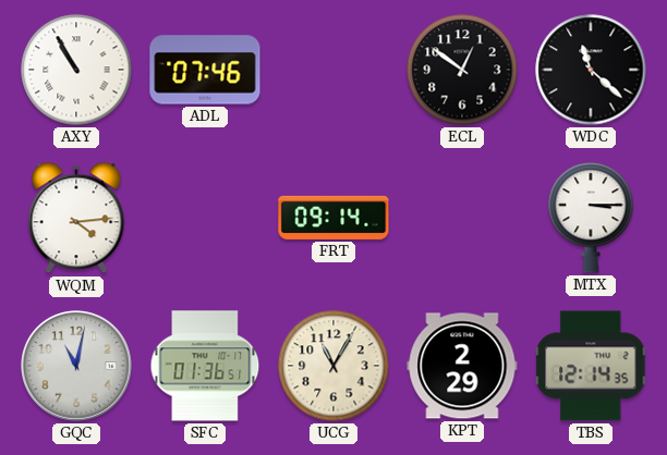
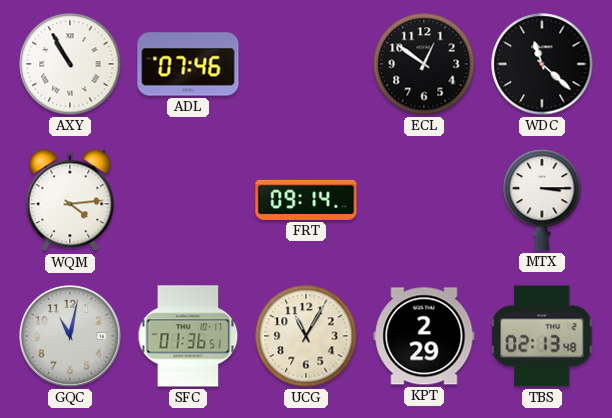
TBS: 12:14 -> 02:13
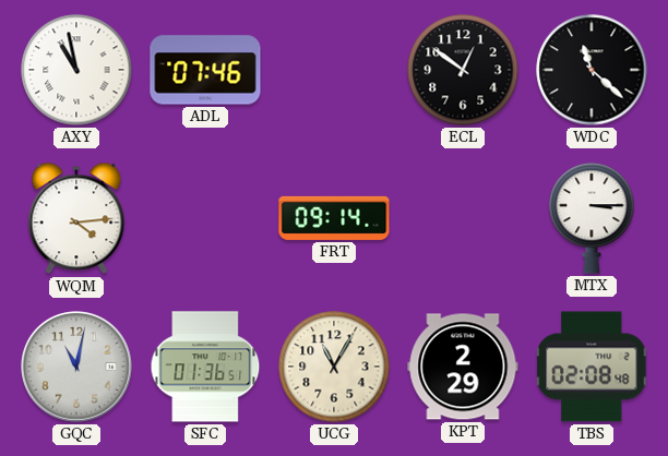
AXY: 10:55 -> 10:58
TBS: 02:13 -> 02:08
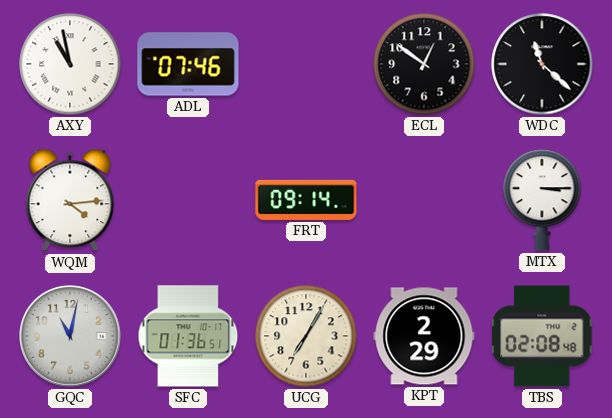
UCG: 11:05 -> 7:05
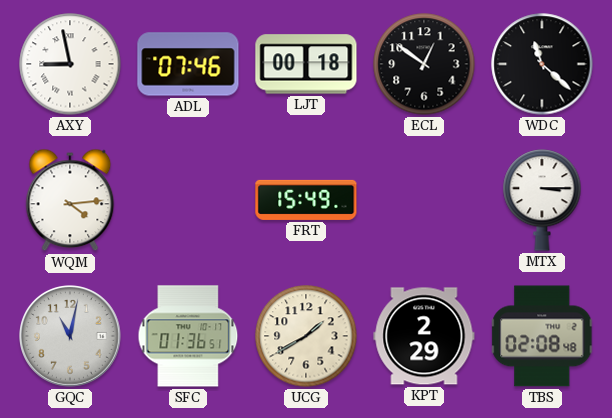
AXY: 10:58 -> 8:58
LJT: none -> 00:18
FRT: 09:14 -> 15:49
UCG: 7:05 -> 1:40
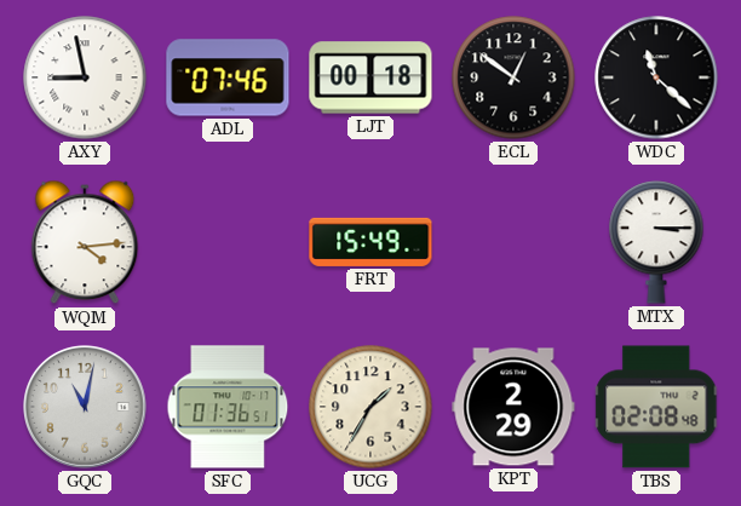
UCG: 1:40 -> 1:35
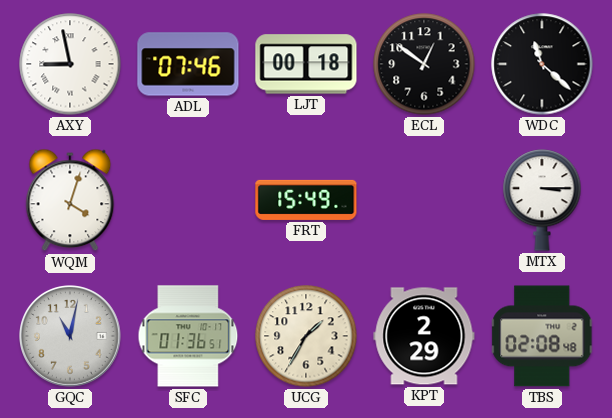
WQM: 4:14 -> 4:03
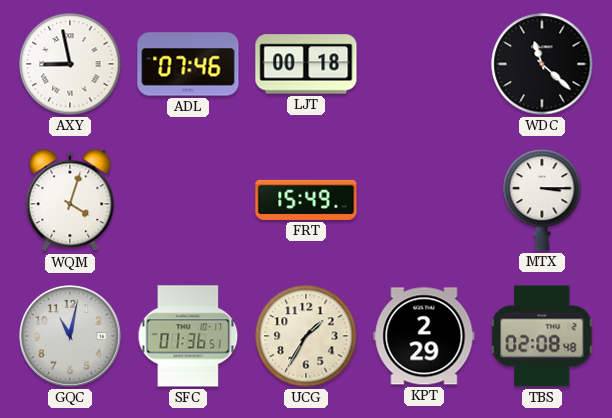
ECL: 12:51 -> none
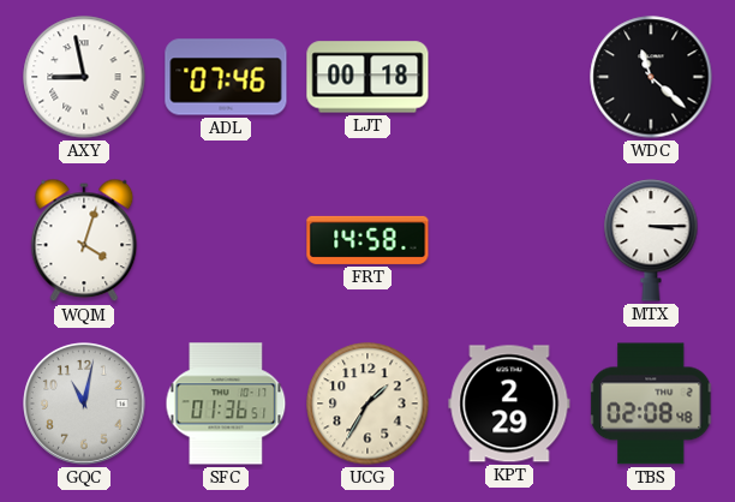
FRT: 15:49 -> 14:58
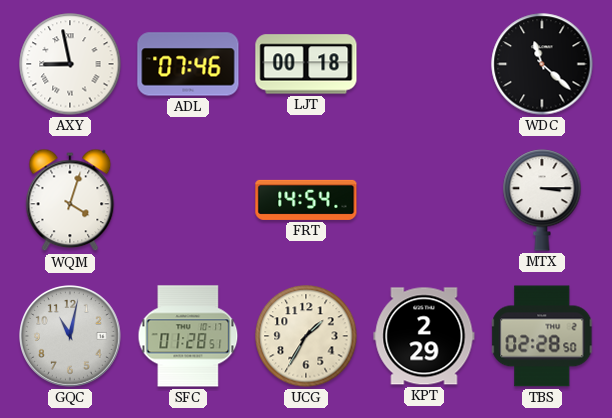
FRT: 14:58 -> 14:54
SFC: 01:36 -> 01:28
TBS: 02:08 -> 02:28
